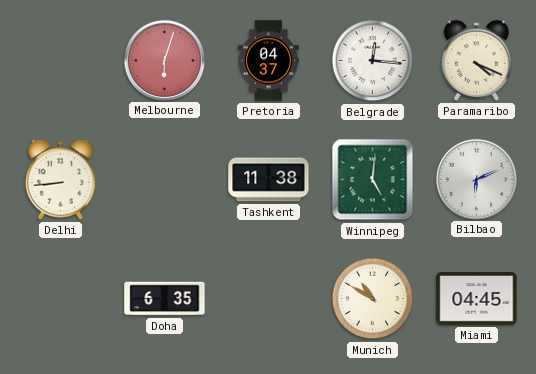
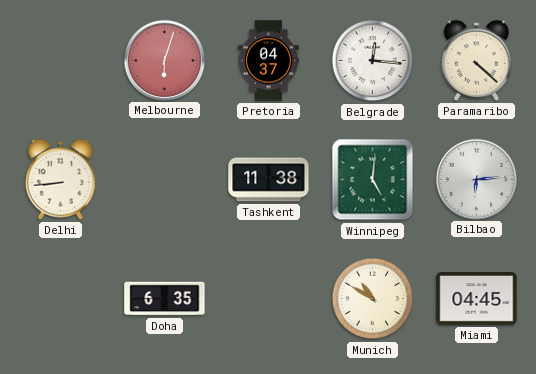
Paramaribo: 4:19 -> 4:22
Bilbao: 6:11 -> 6:14
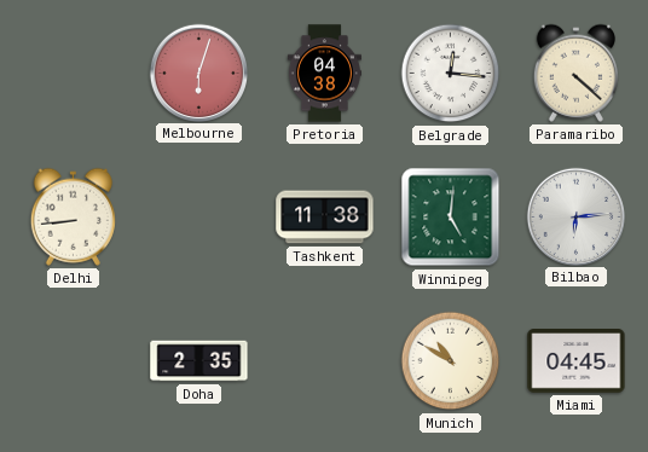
Pretoria: 04:37 -> 04:38
Doha: 6:35 -> 2:35
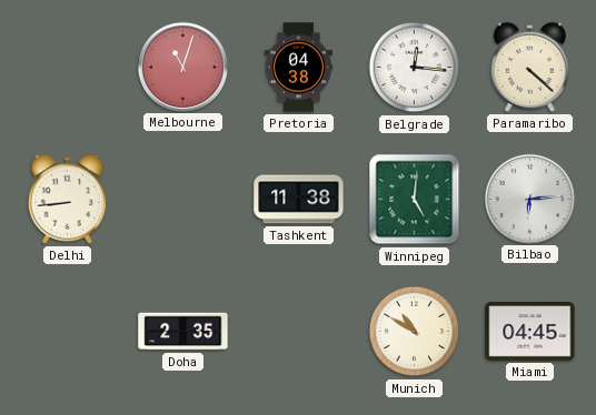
Melbourne: 6:03 -> 11:03
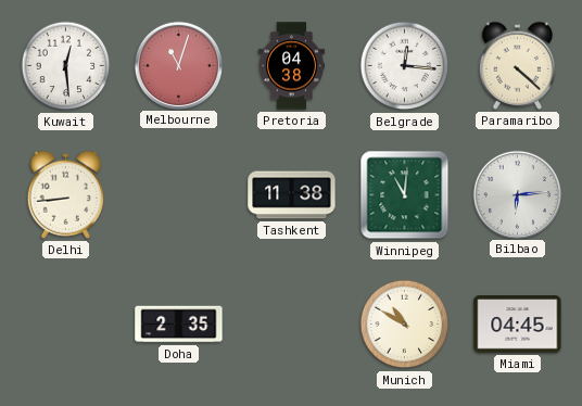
Kuwait: none -> 12:29
Winnipeg: 5:01 -> 11:01
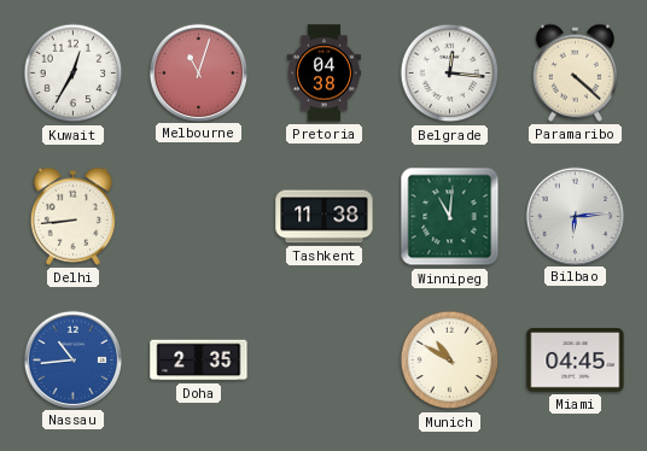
Kuwait: 12:29 -> 12:35
Nassau: none -> 10:44
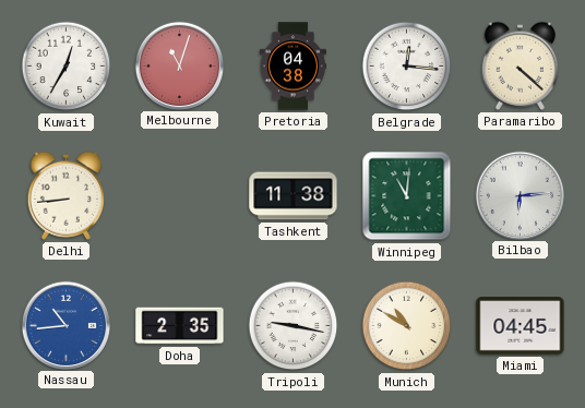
Tripoli: none -> 9:17
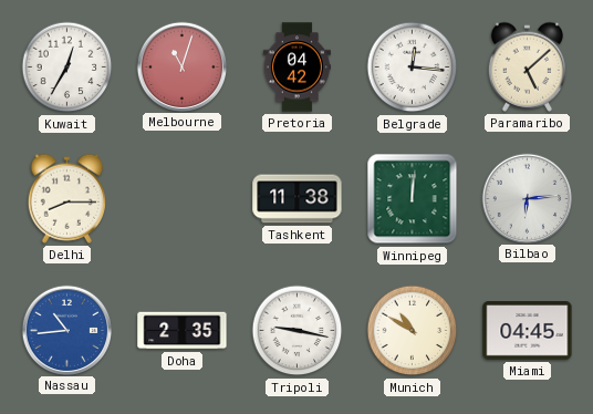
Pretoria: 04:38 -> 04:42
Paramaribo: 4:22 -> 5:08
Delhi: 8:44 -> 8:15
Winnipeg: 11:01 -> 12:01
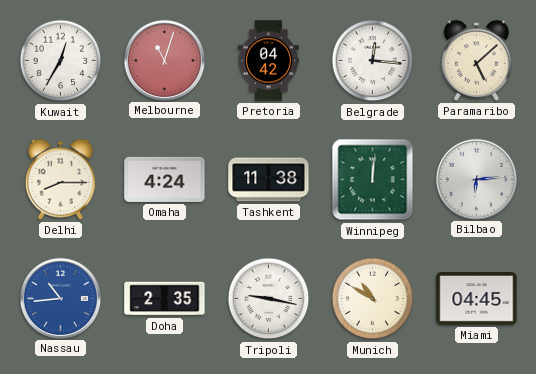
Omaha: none -> 4:24
